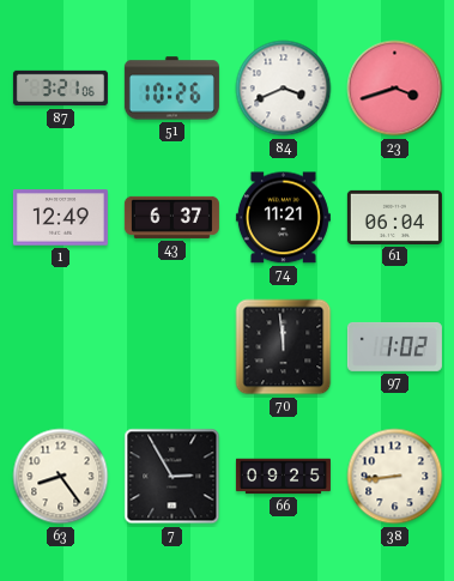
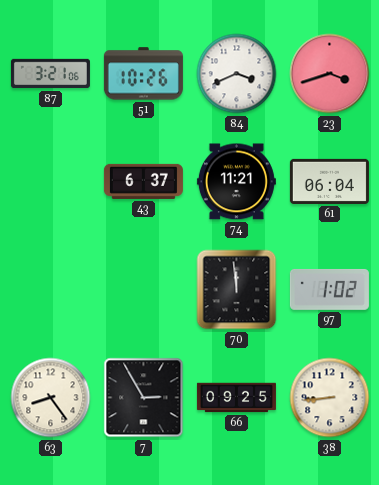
1: 12:49 -> none
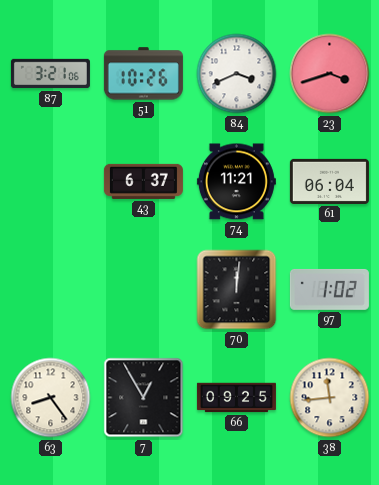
70: 11:59 -> 12:01
7: 2:55 -> 12:55
38: 8:44 -> 11:44
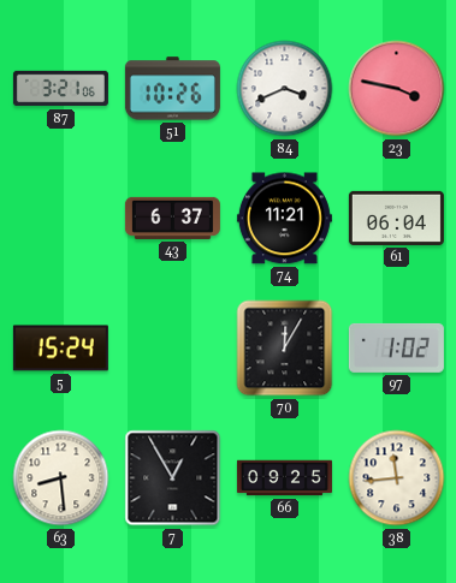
23: 3:42 -> 3:47
5: none -> 15:24
70: 12:01 -> 12:05
63: 8:24 -> 8:29
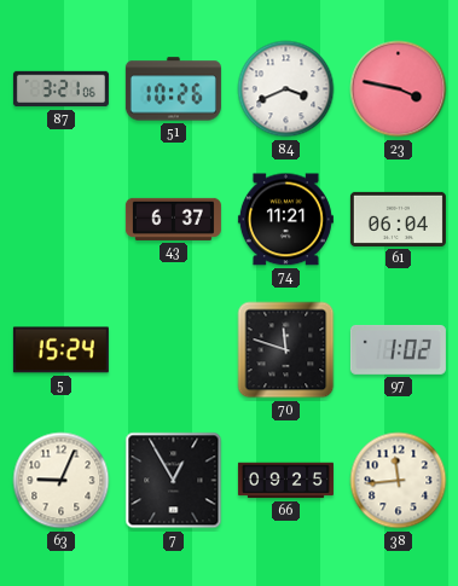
70: 12:05 -> 11:48
63: 8:29 -> 9:04
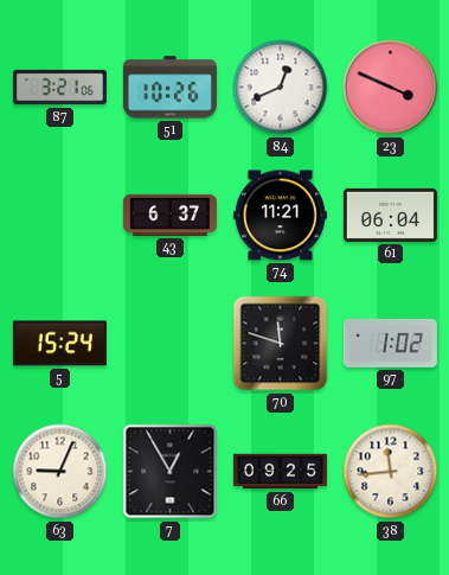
84: 3:41 -> 12:41
23: 3:47 -> 3:49
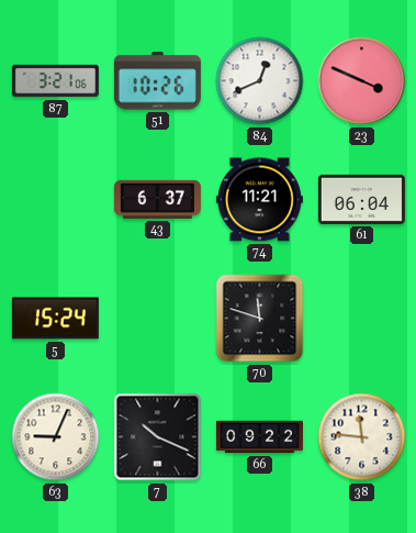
97: 1:02 -> none
7: 12:55 -> 10:19
66: 09:25 -> 09:22
38: 11:44 -> 11:46
